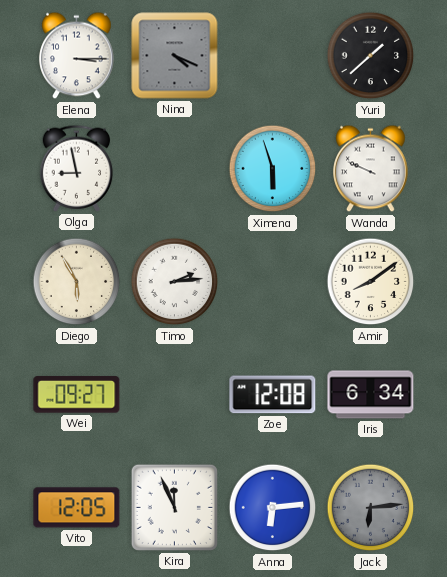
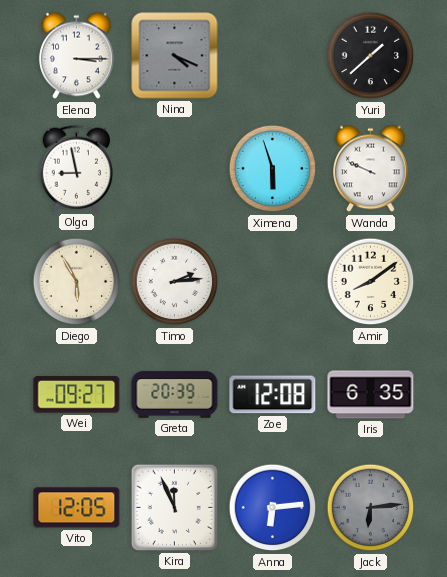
Greta: none -> 20:39
Iris: 6:34 -> 6:35
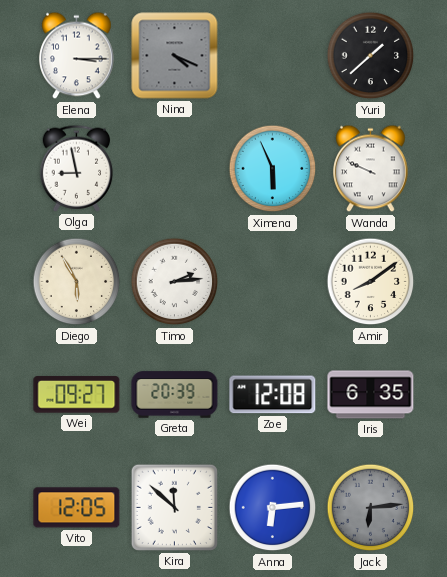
Ximena: 5:57 -> 5:56
Kira: 11:56 -> 11:52
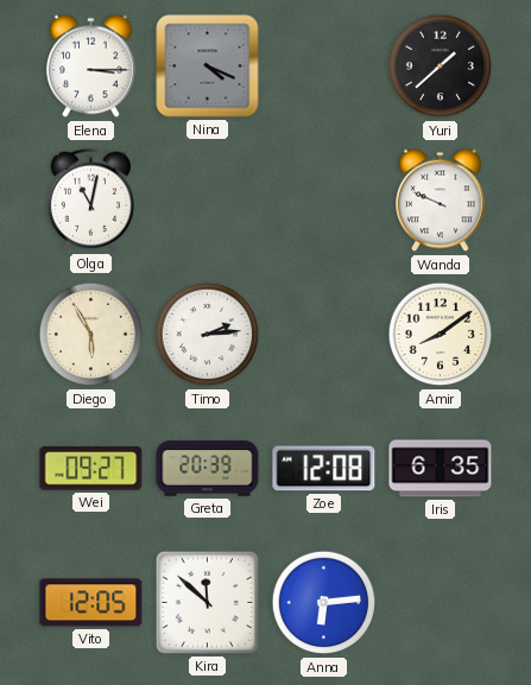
Olga: 8:58 -> 11:02
Ximena: 5:56 -> none
Jack: 6:14 -> none
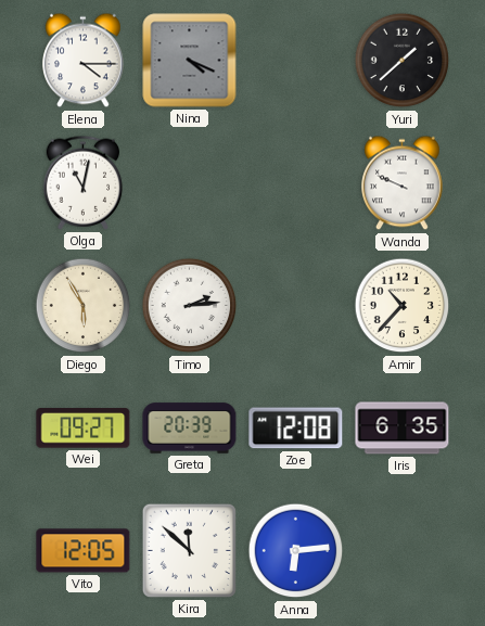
Elena: 3:15 -> 4:15
Amir: 8:09 -> 10:37
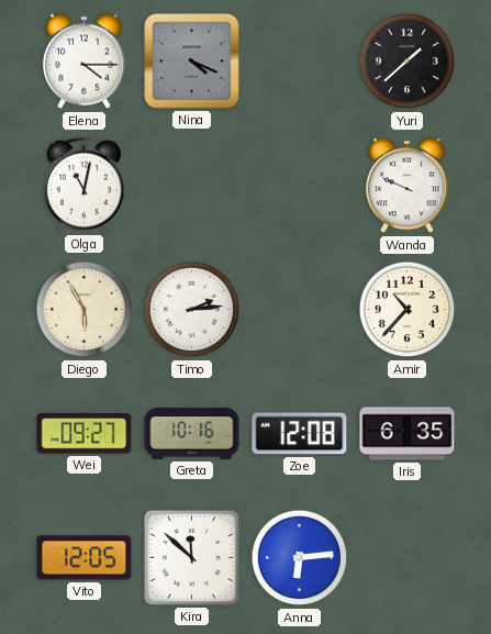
Greta: 20:39 -> 10:16
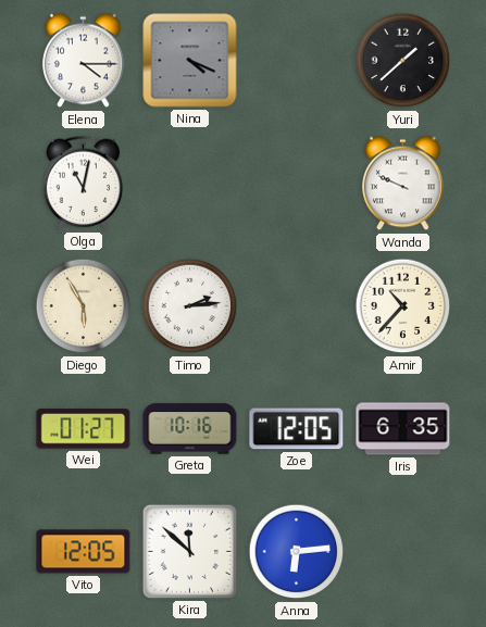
Wei: 09:27 -> 01:27
Zoe: 12:08 -> 12:05
